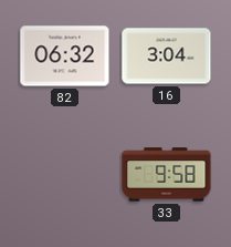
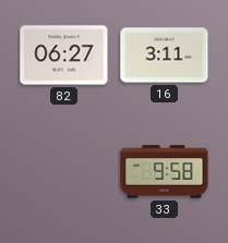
82: 06:32 -> 06:27
16: 3:04 -> 3:11
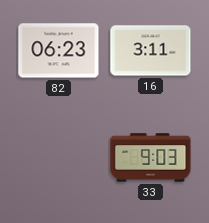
82: 06:27 -> 06:23
33: 9:58 -> 9:03
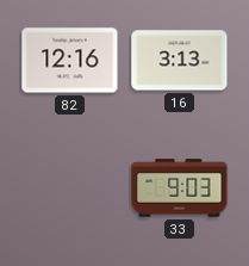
82: 06:23 -> 12:16
16: 3:11 -> 3:13
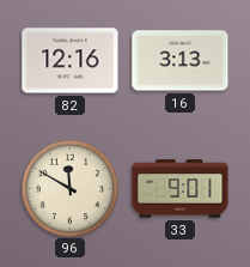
96: none -> 11:50
33: 9:03 -> 9:01
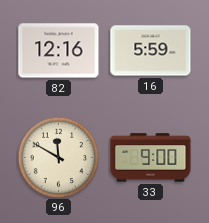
16: 3:13 -> 5:59
33: 9:01 -> 9:00
